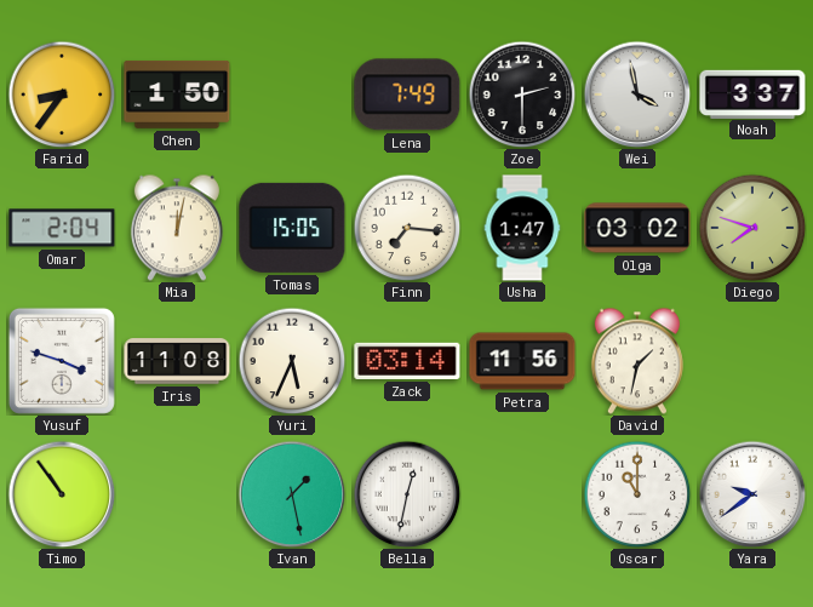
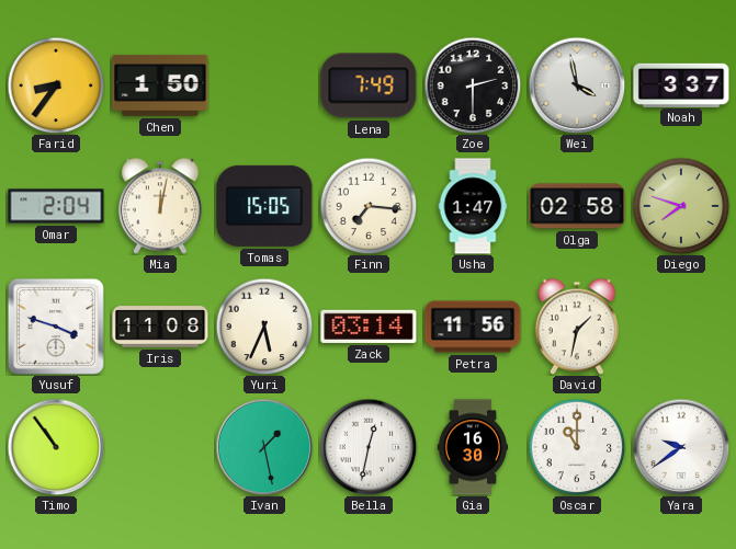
Olga: 03:02 -> 02:58
Gia: none -> 16:30
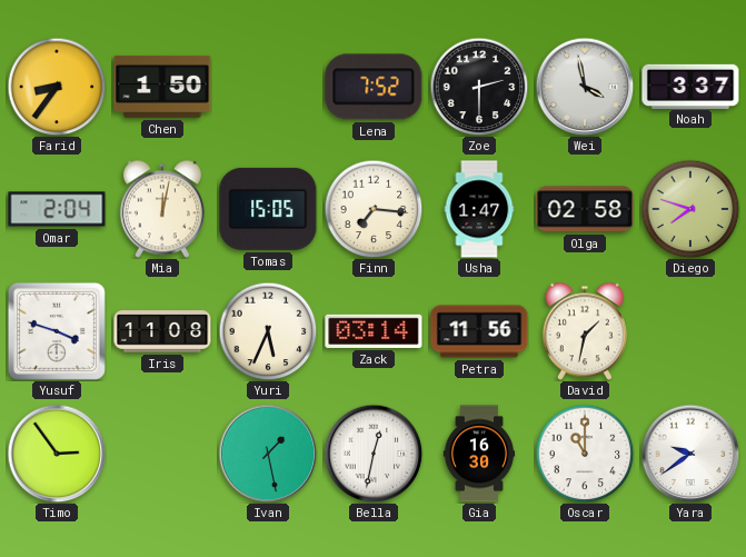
Lena: 7:49 -> 7:52
Timo: 10:54 -> 2:54
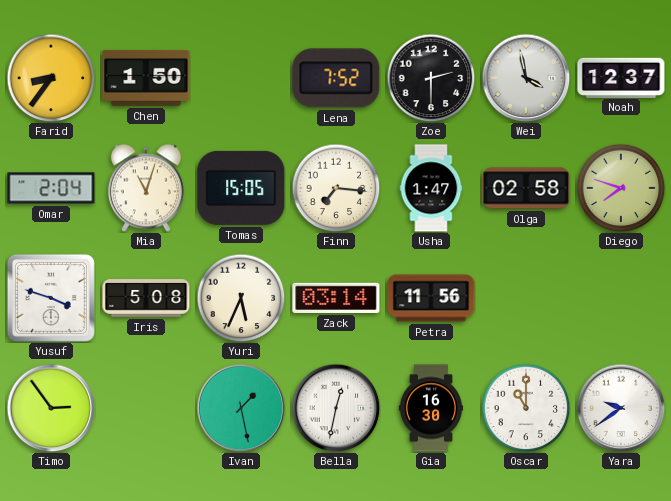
Noah: 3:37 -> 12:37
Mia: 12:02 -> 11:03
Iris: 11:08 -> 5:08
David: 1:32 -> none
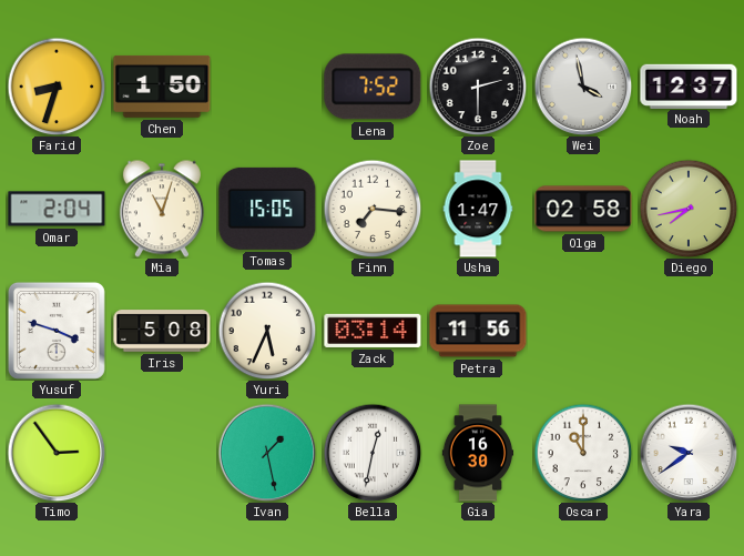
Farid: 8:36 -> 8:33
Diego: 7:48 -> 7:43
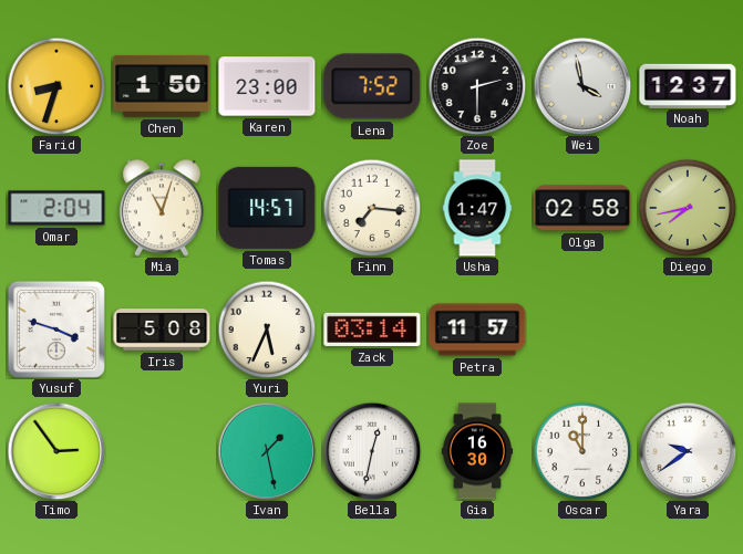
Karen: none -> 23:00
Tomas: 15:05 -> 14:57
Petra: 11:56 -> 11:57
